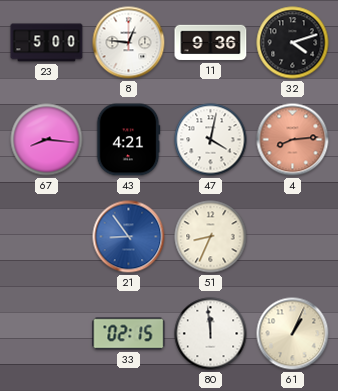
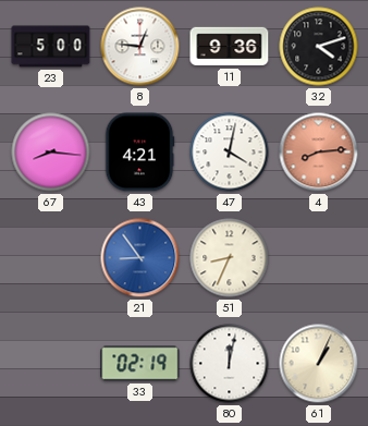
33: 02:15 -> 02:19
80: 11:59 -> 12:02
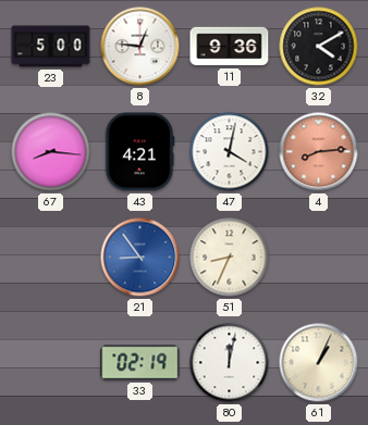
32: 4:12 -> 4:10
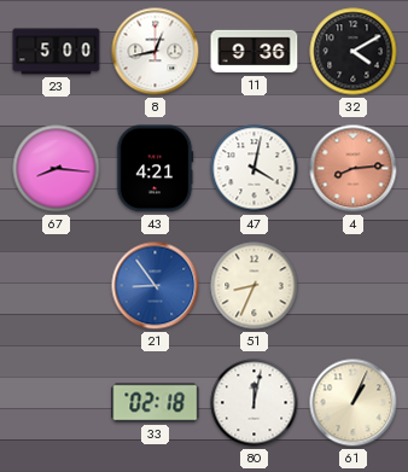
8: 12:46 -> 12:43
33: 02:19 -> 02:18
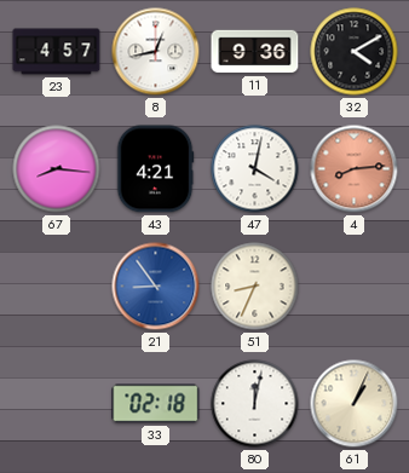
23: 5:00 -> 4:57
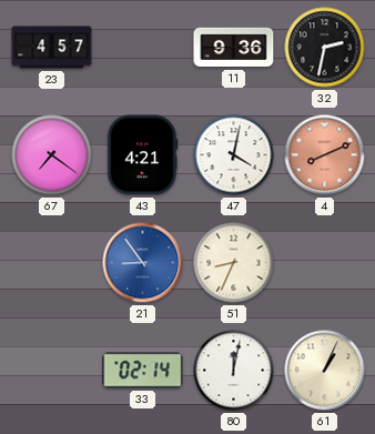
8: 12:43 -> none
32: 4:10 -> 2:32
67: 8:16 -> 7:21
4: 8:14 -> 8:11
33: 02:18 -> 02:14
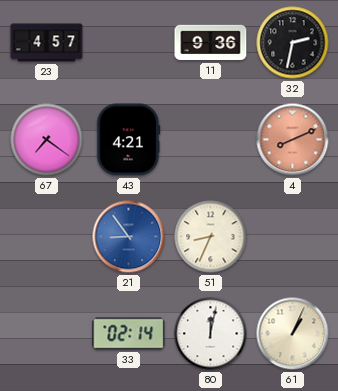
47: 4:02 -> none
